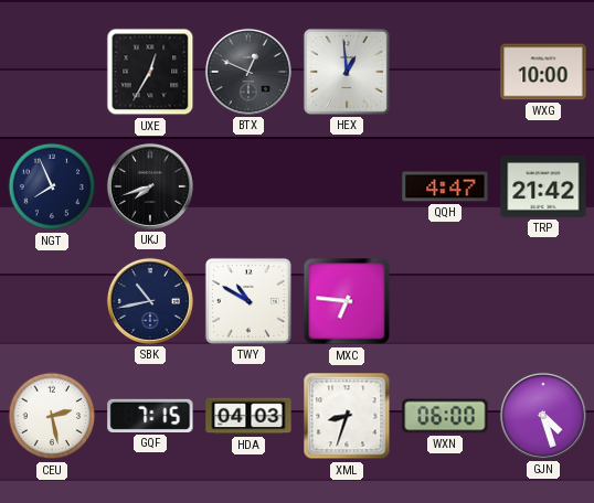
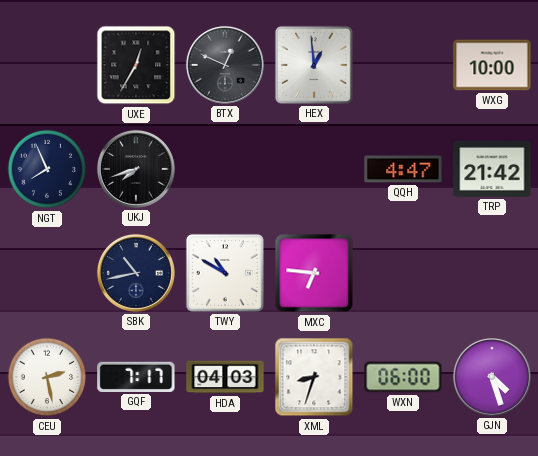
GQF: 7:15 -> 7:17
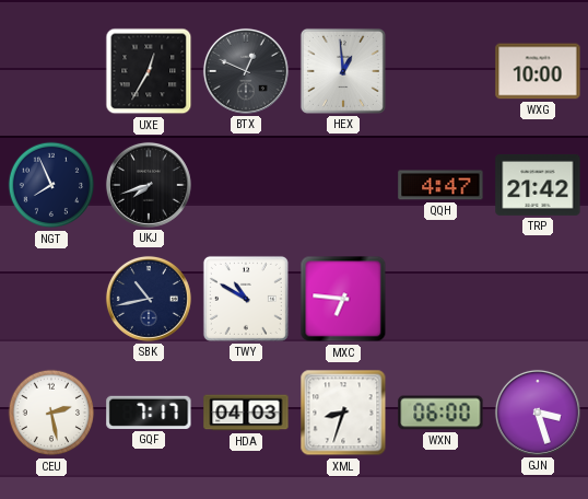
GJN: 4:27 -> 3:27
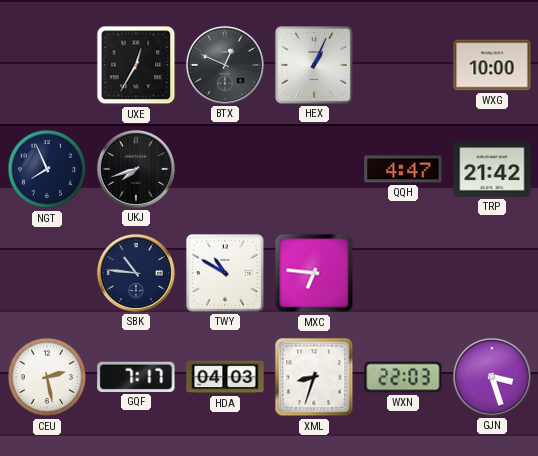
HEX: 12:59 -> 1:04
SBK: 10:43 -> 10:46
WXN: 06:00 -> 22:03
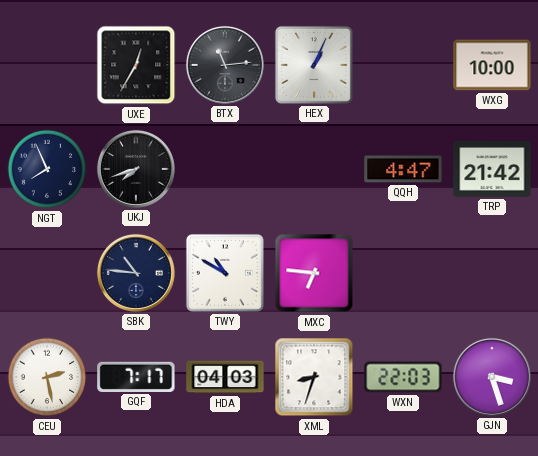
BTX: 12:49 -> 11:14
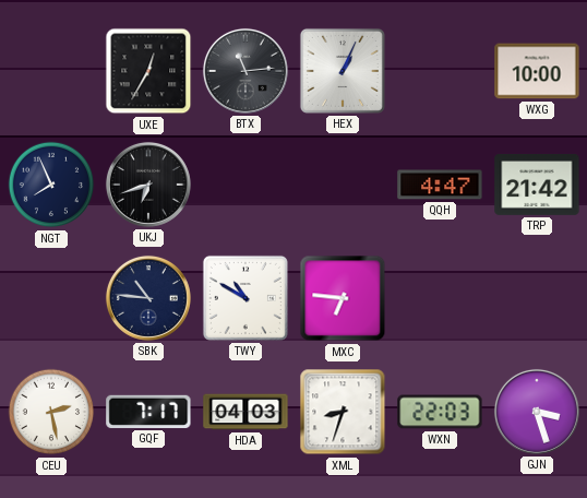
UKJ: 7:42 -> 6:42
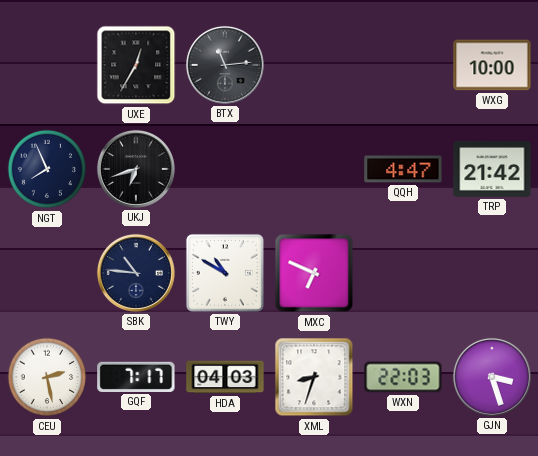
HEX: 1:04 -> none
MXC: 6:46 -> 6:49
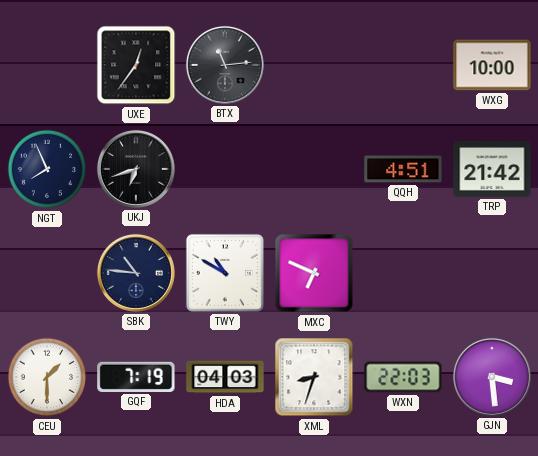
UXE: 12:35 -> 12:36
QQH: 4:47 -> 4:51
CEU: 2:28 -> 1:30
GQF: 7:17 -> 7:19
GJN: 3:27 -> 3:29
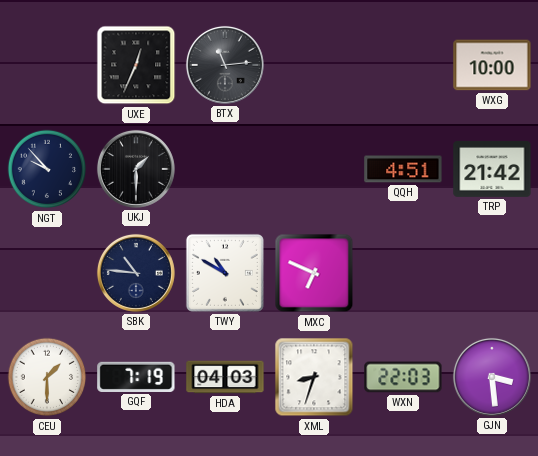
UXE: 12:36 -> 12:34
NGT: 7:56 -> 9:53
UKJ: 6:42 -> 1:30
